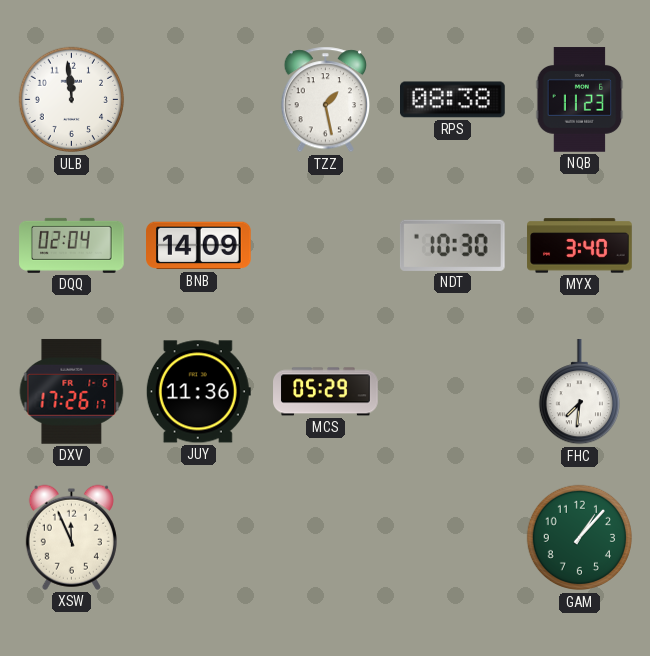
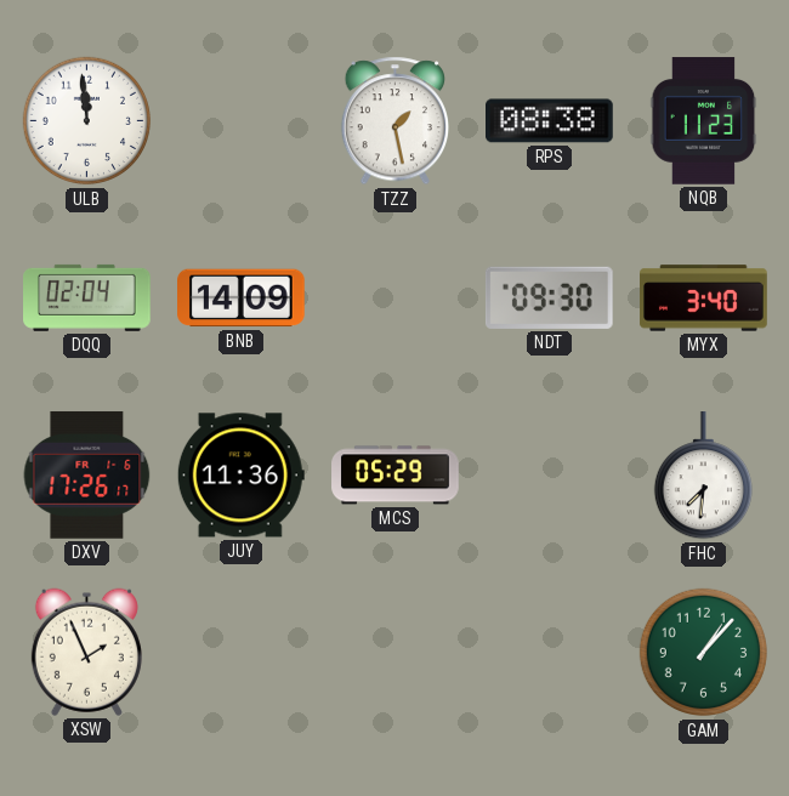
NDT: 10:30 -> 09:30
XSW: 11:56 -> 1:56
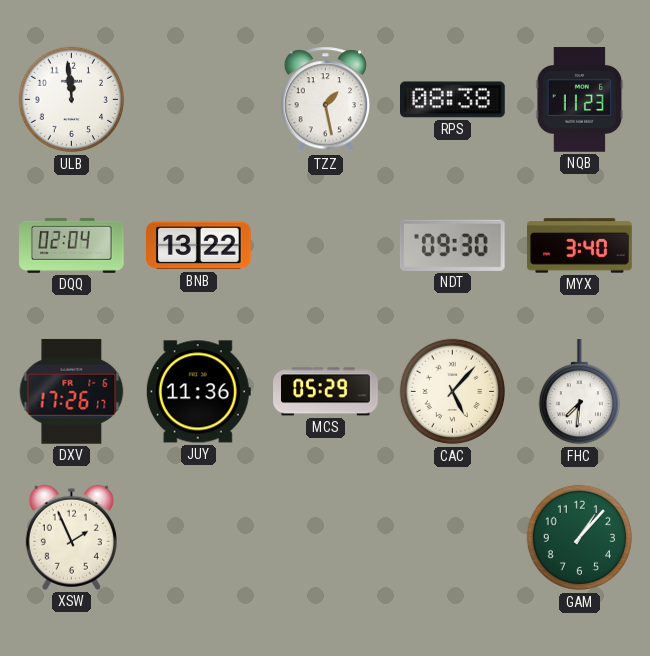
BNB: 14:09 -> 13:22
CAC: none -> 5:07
